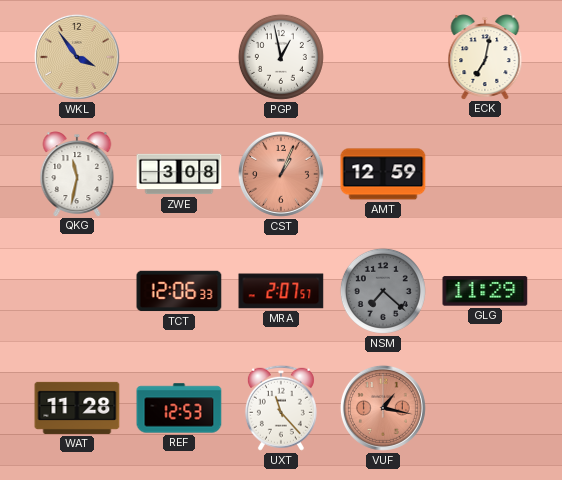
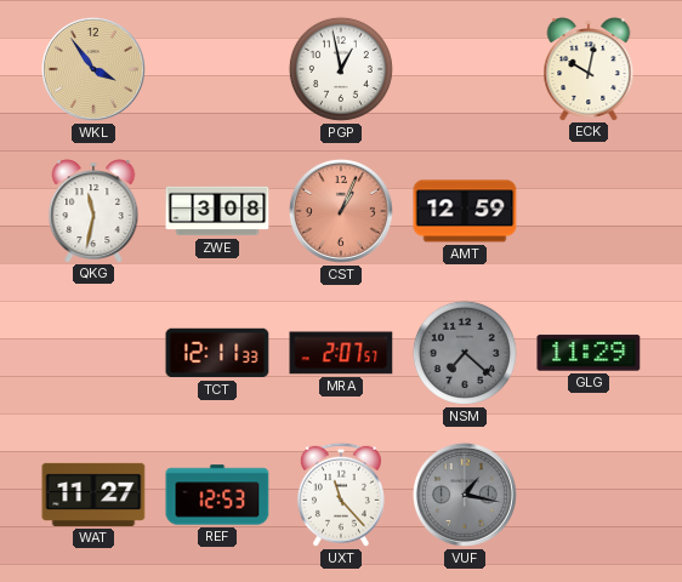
ECK: 7:02 -> 10:02
TCT: 12:06 -> 12:11
WAT: 11:28 -> 11:27
VUF dial: salmon -> grey
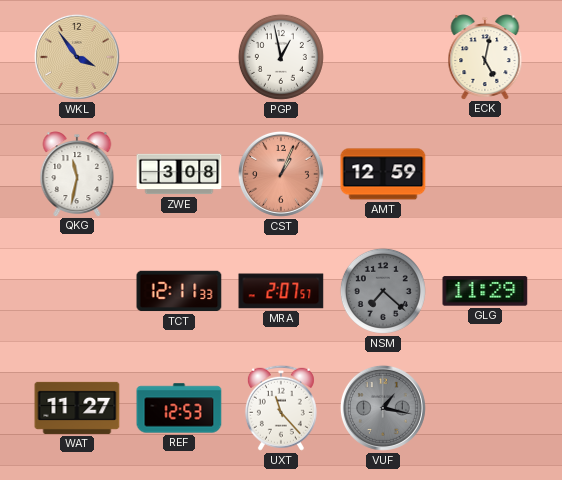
ECK: 10:02 -> 5:02
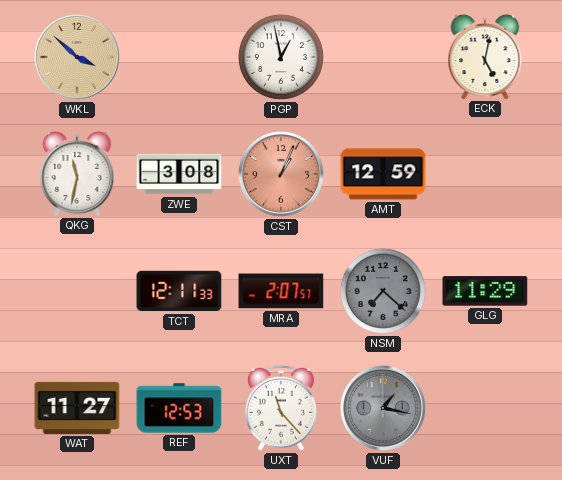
WKL: 3:54 -> 3:52
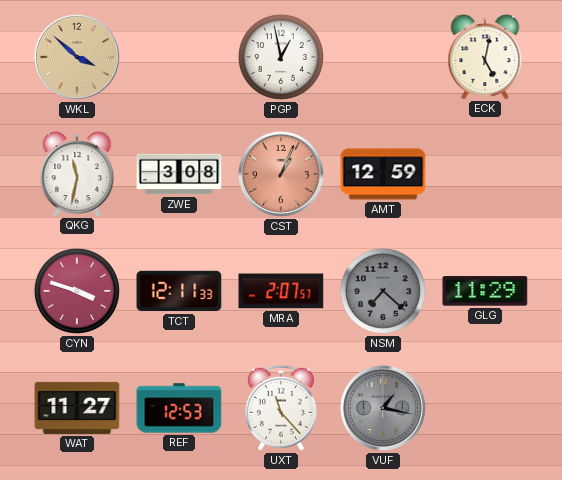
CYN: none -> 3:48
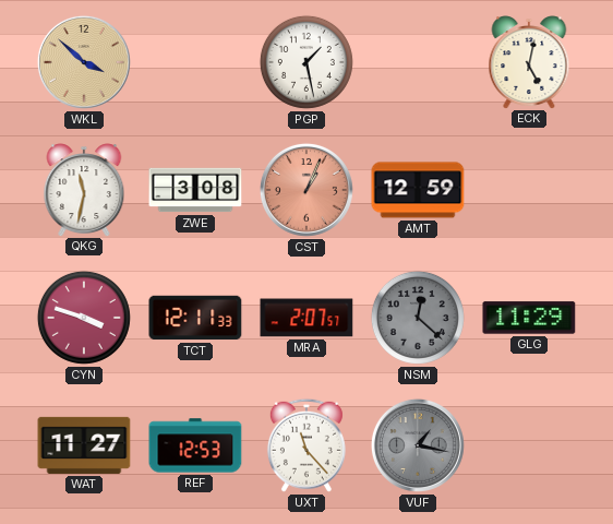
PGP: 12:58 -> 1:28
NSM: 7:22 -> 12:22
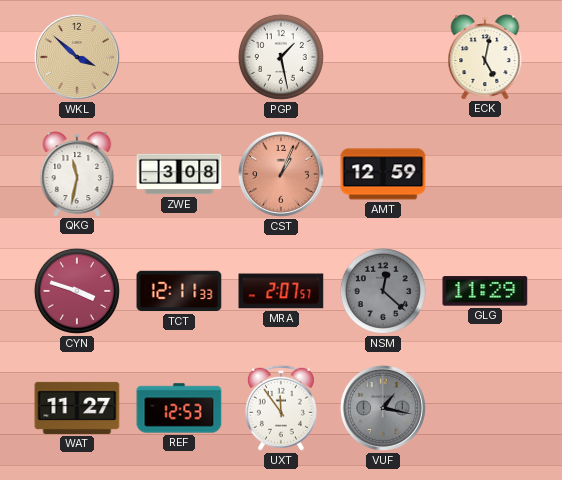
UXT: 11:23 -> 11:54
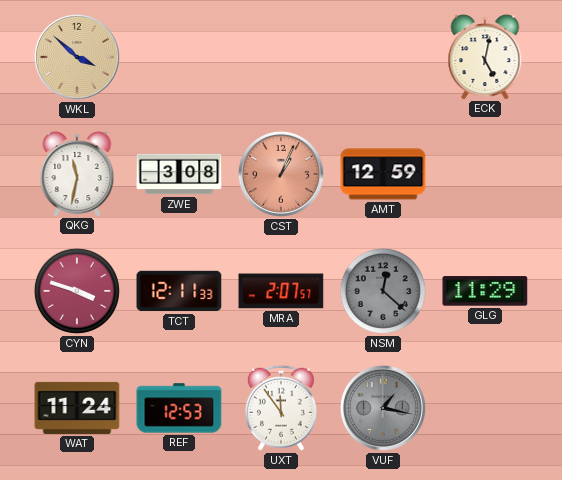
PGP: 1:28 -> none
WAT: 11:27 -> 11:24
